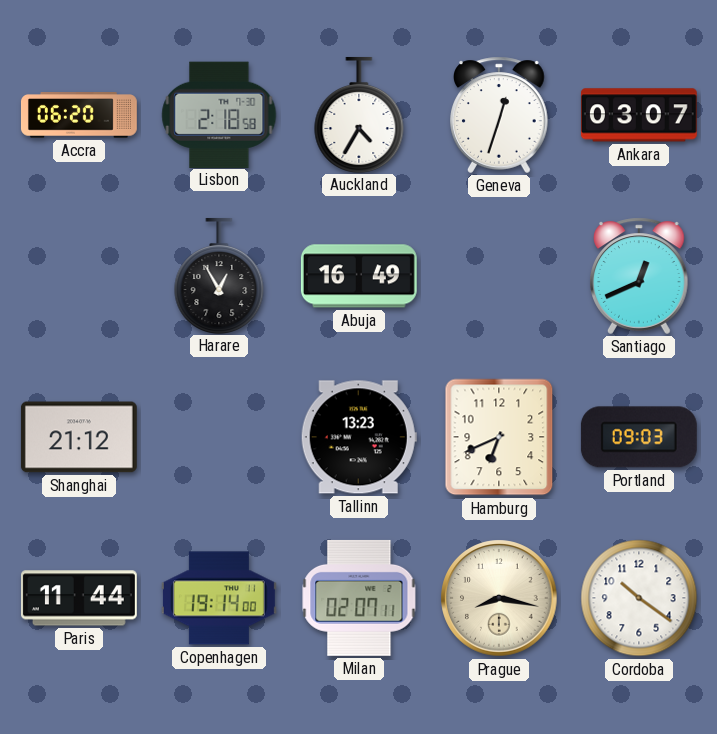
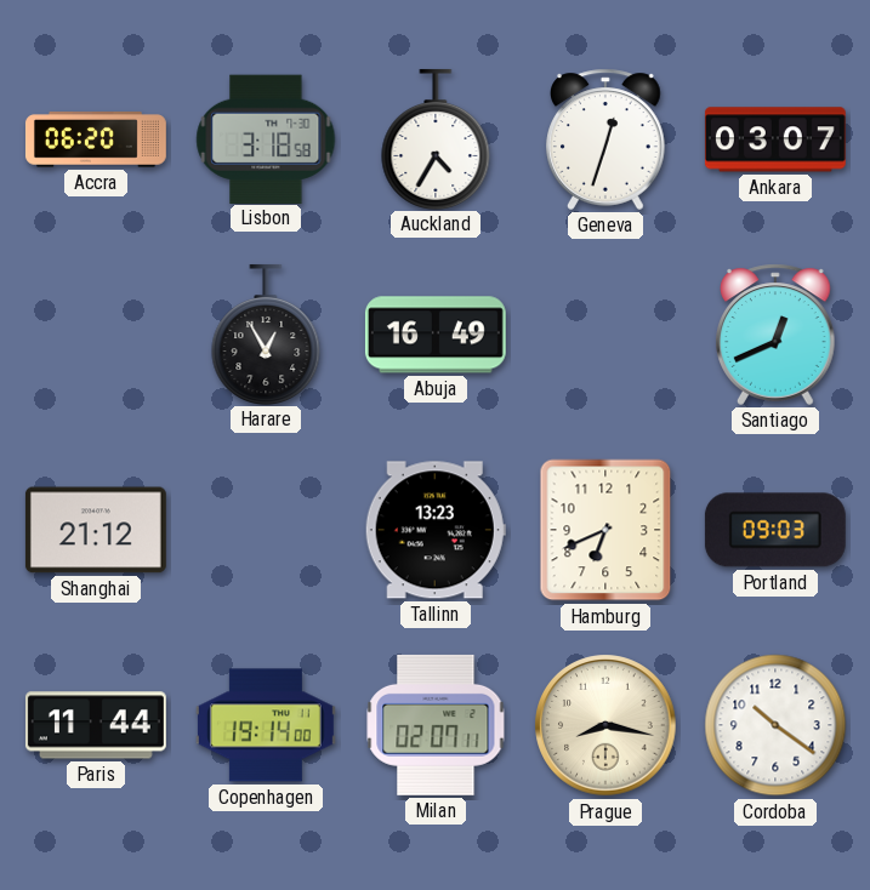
Lisbon: 2:18 -> 3:18
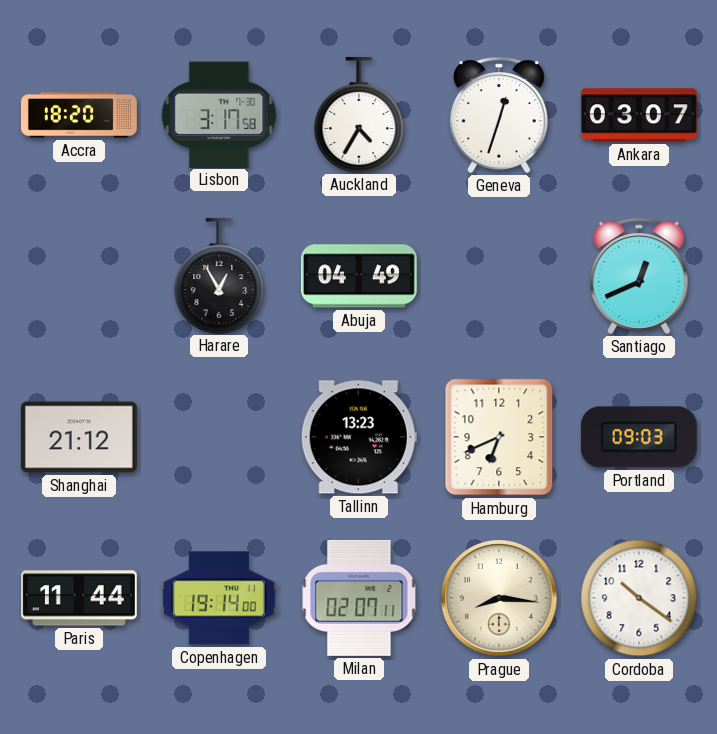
Accra: 06:20 -> 18:20
Lisbon: 3:18 -> 3:17
Abuja: 16:49 -> 04:49
Prague: 8:17 -> 8:16
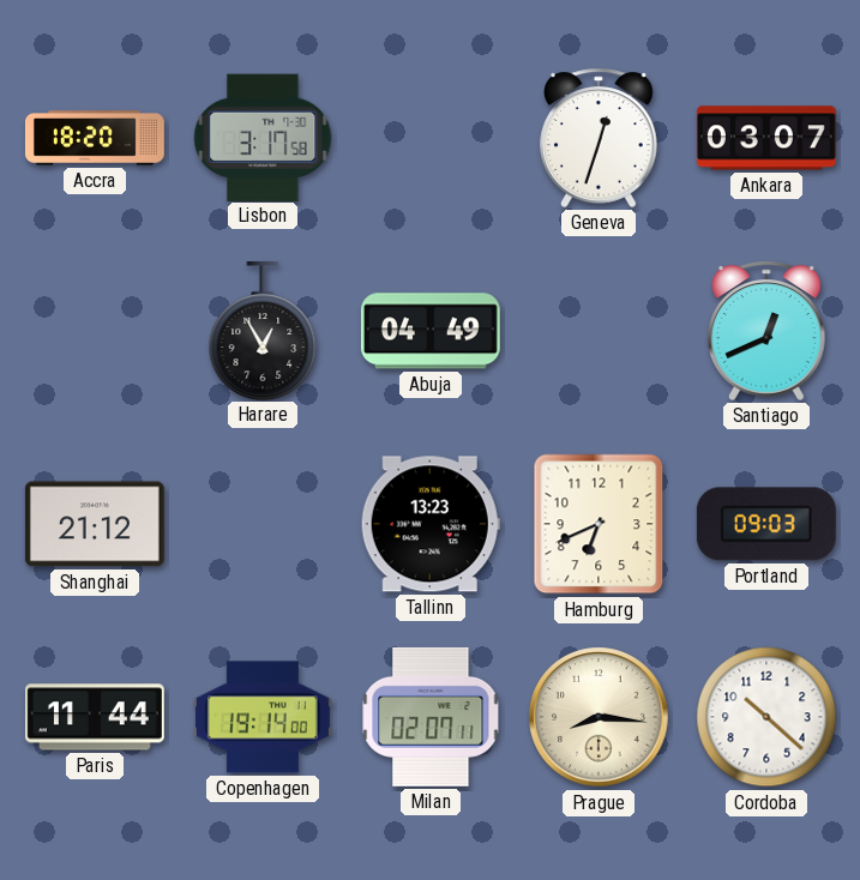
Auckland: 4:35 -> none
Cordoba: 10:21 -> 10:22
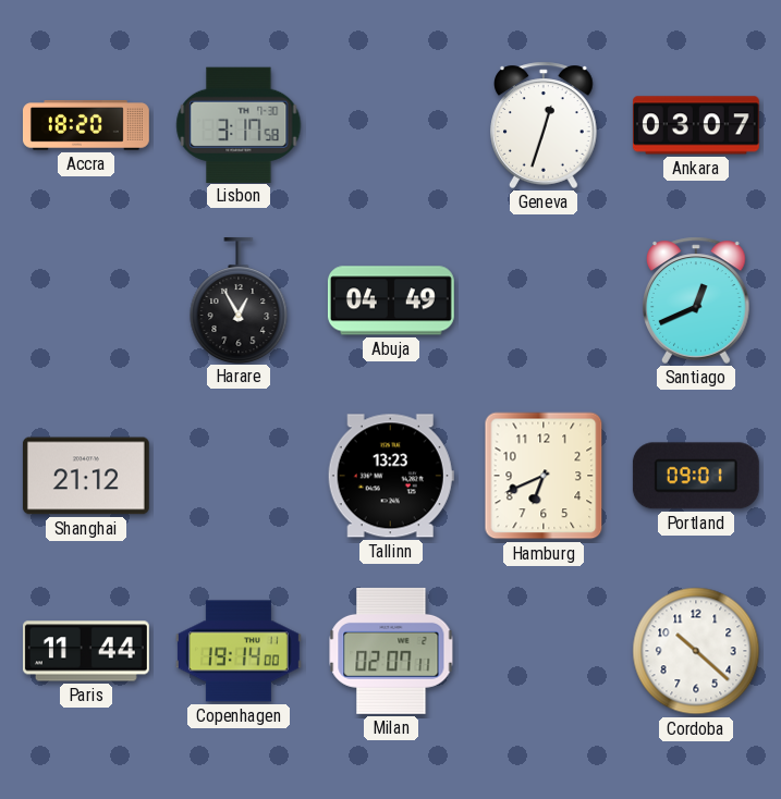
Portland: 09:03 -> 09:01
Prague: 8:16 -> none
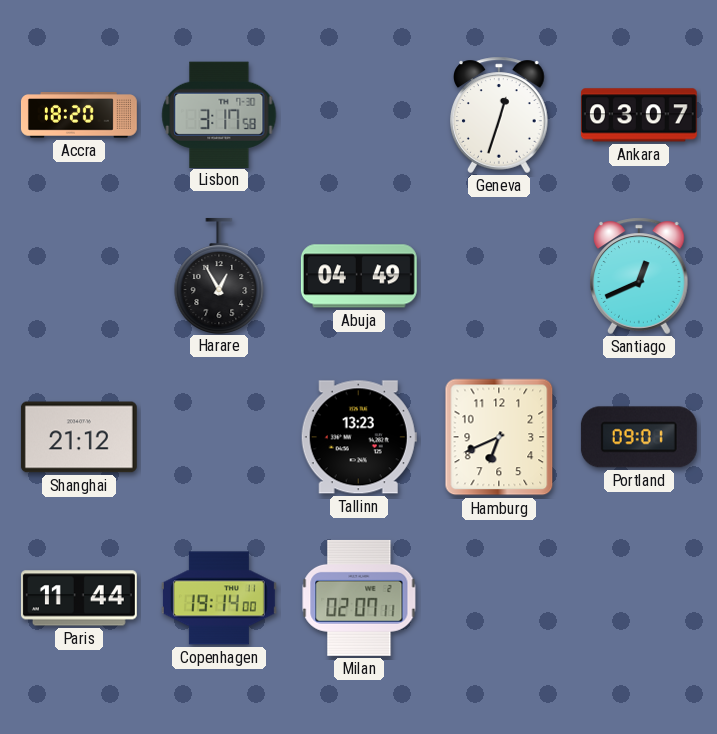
Cordoba: 10:22 -> none
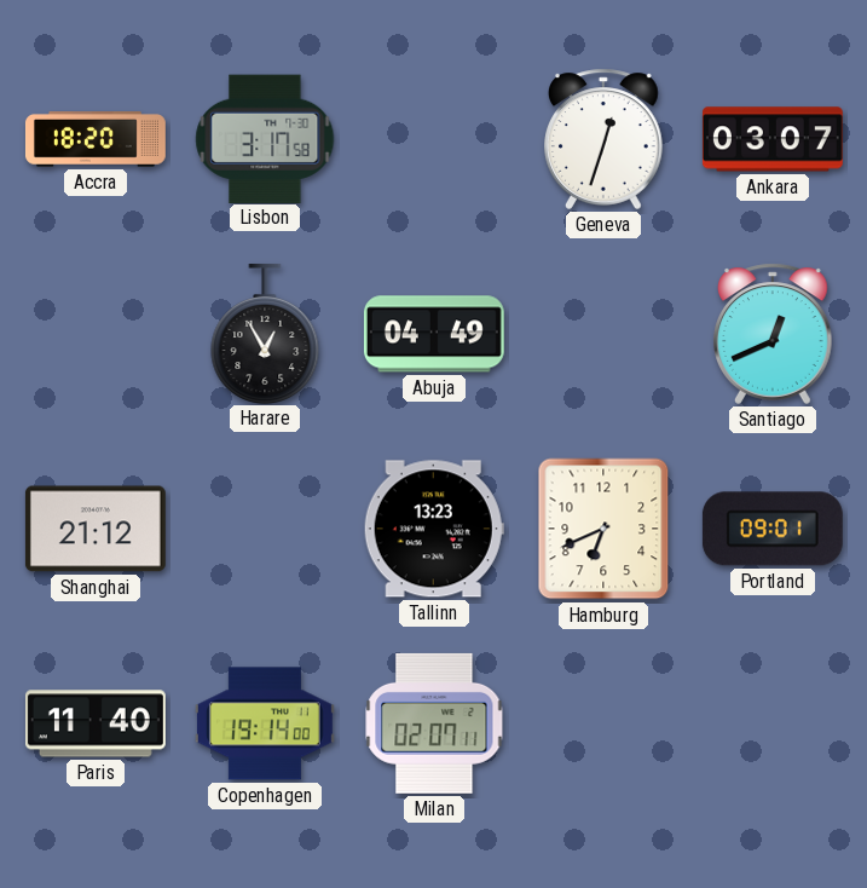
Paris: 11:44 -> 11:40
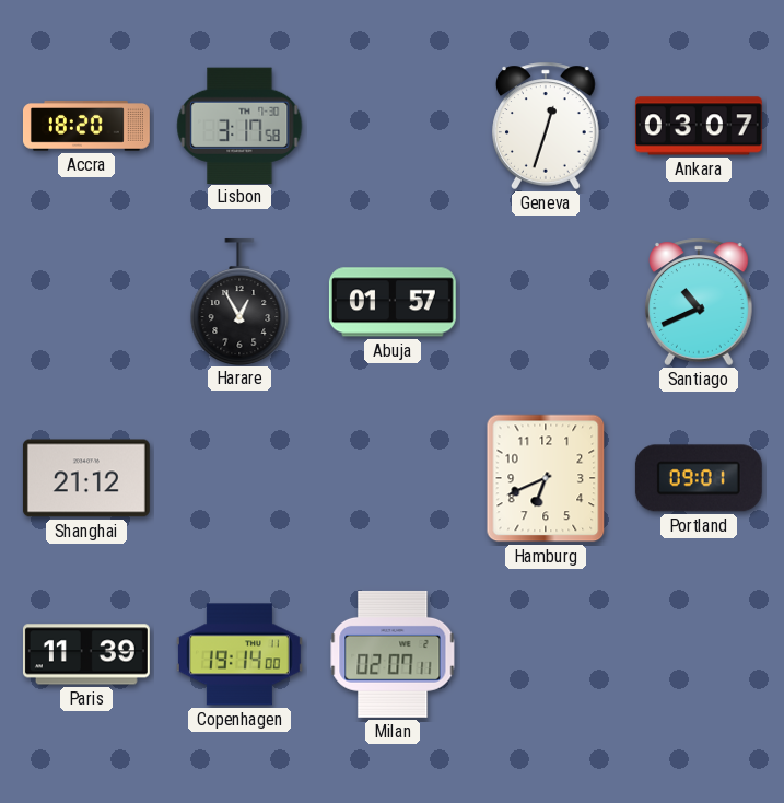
Abuja: 04:49 -> 01:57
Santiago: 12:41 -> 10:41
Tallinn: 13:23 -> none
Paris: 11:40 -> 11:39
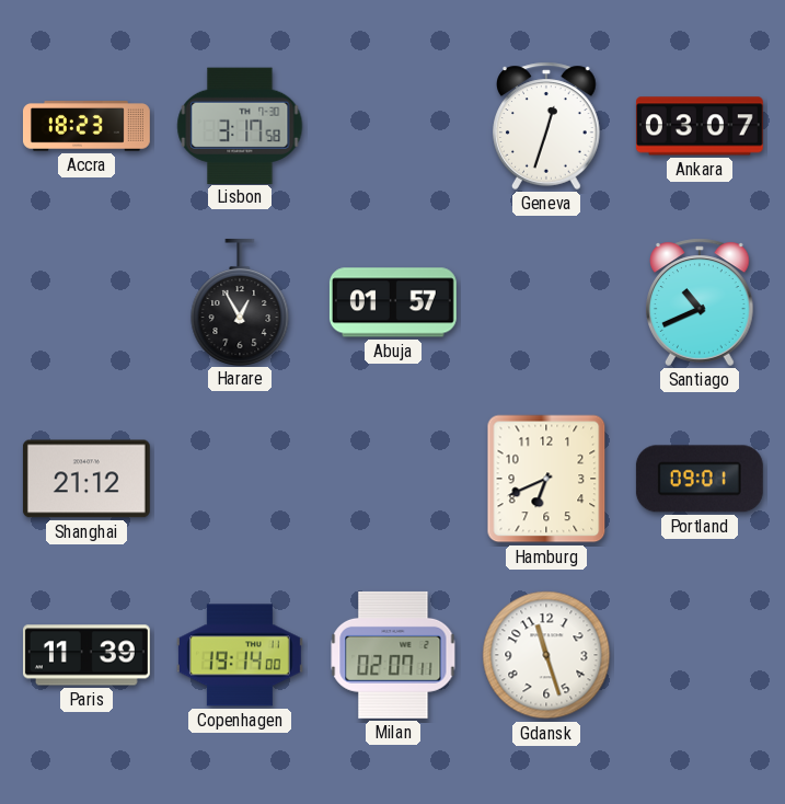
Accra: 18:20 -> 18:23
Gdansk: none -> 11:27
